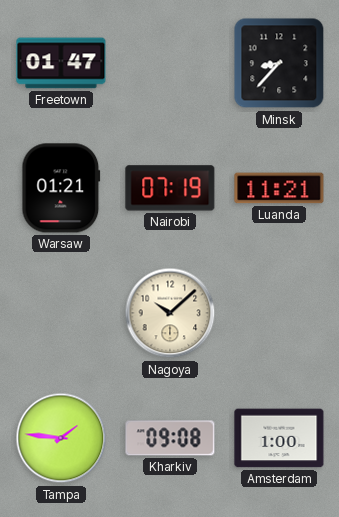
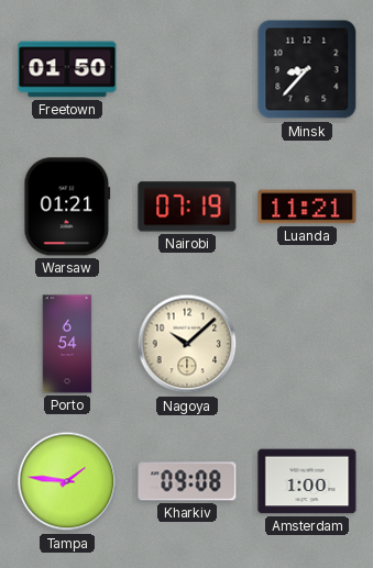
Freetown: 01:47 -> 01:50
Porto: none -> 6:54
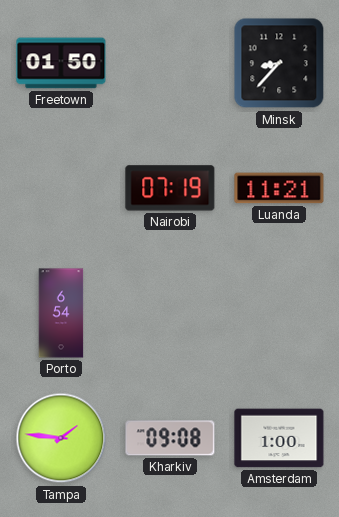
Warsaw: 01:21 -> none
Nagoya: 10:08 -> none
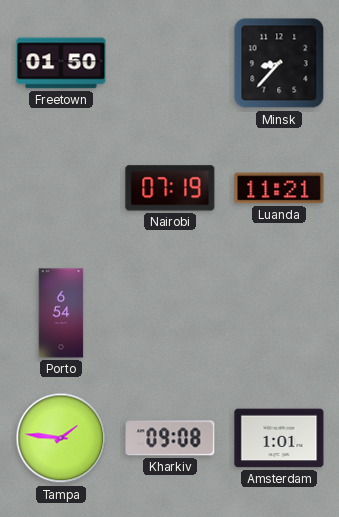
Amsterdam: 1:00 -> 1:01
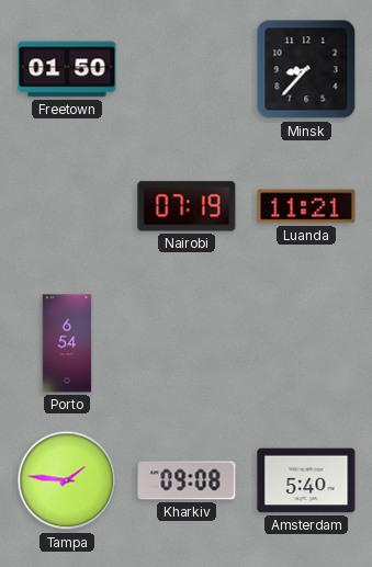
Amsterdam: 1:01 -> 5:40
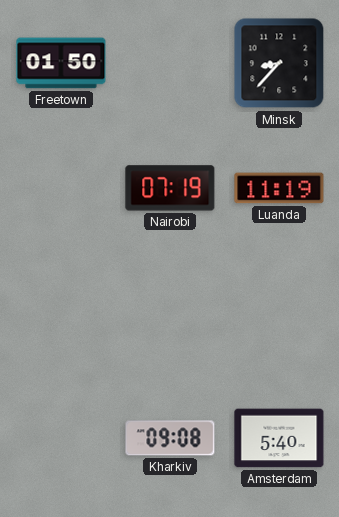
Luanda: 11:21 -> 11:19
Porto: 6:54 -> none
Tampa: 1:46 -> none
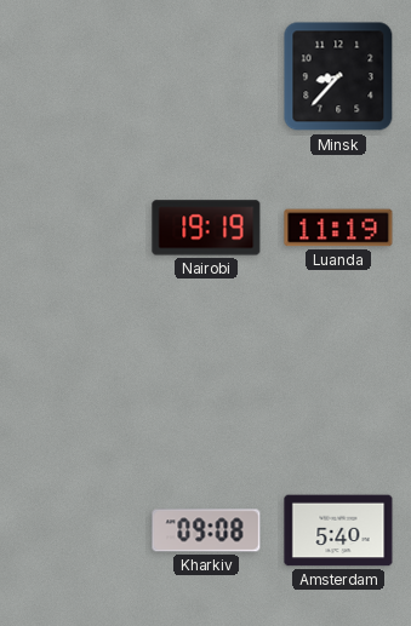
Freetown: 01:50 -> none
Nairobi: 07:19 -> 19:19
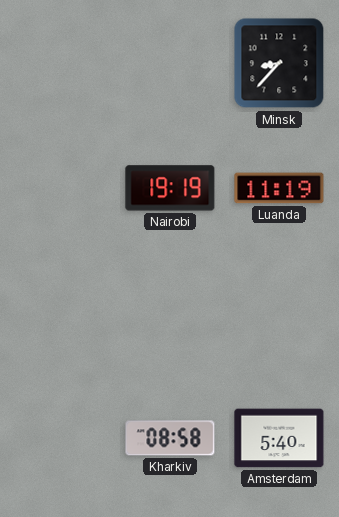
Kharkiv: 09:08 -> 08:58
